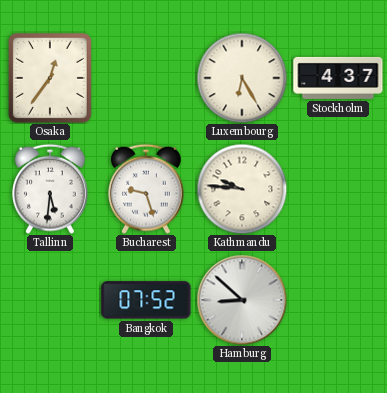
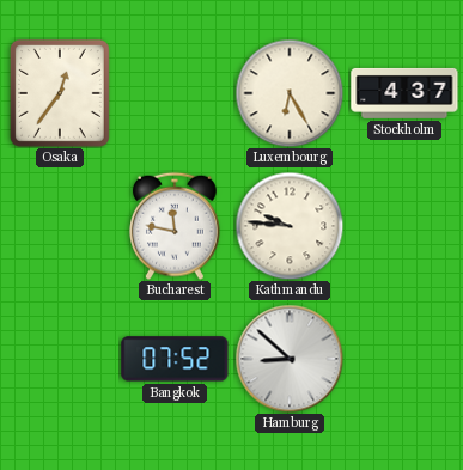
Tallinn: 5:31 -> none
Bucharest: 9:27 -> 11:47
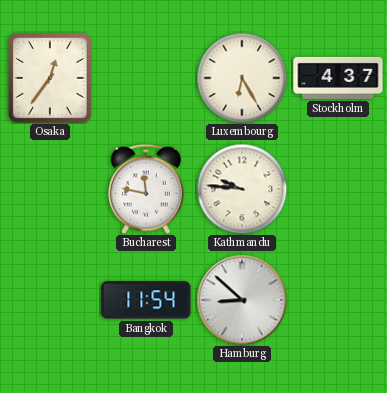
Bangkok: 07:52 -> 11:54
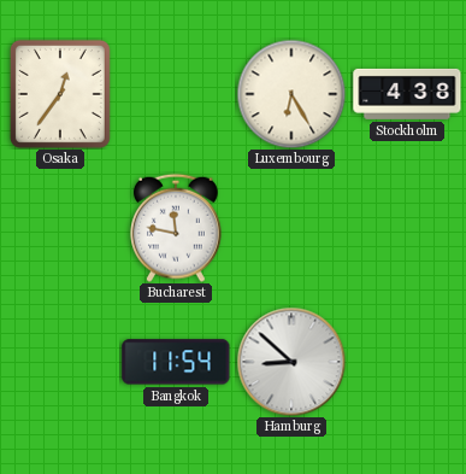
Stockholm: 4:37 -> 4:38
Kathmandu: 9:46 -> none
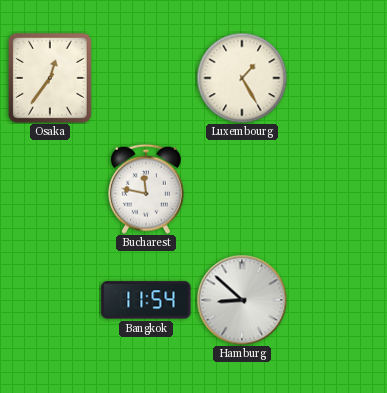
Luxembourg: 6:25 -> 1:25
Stockholm: 4:38 -> none
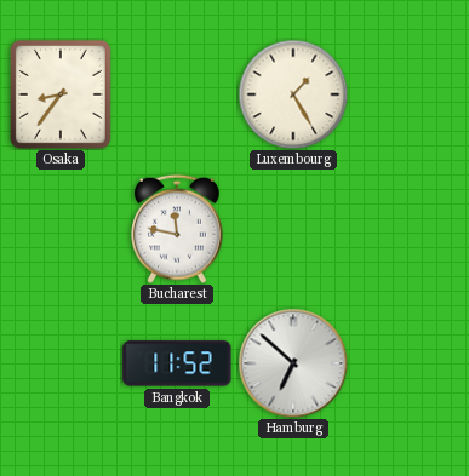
Osaka: 12:36 -> 8:36
Bangkok: 11:54 -> 11:52
Hamburg: 8:52 -> 6:52
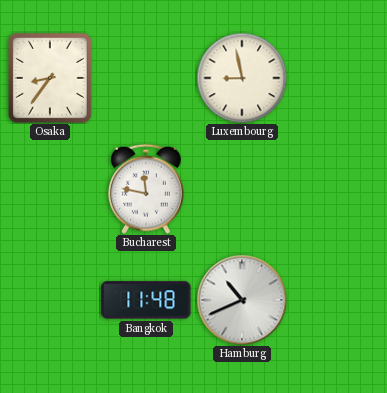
Luxembourg: 1:25 -> 8:58
Bangkok: 11:52 -> 11:48
Hamburg: 6:52 -> 10:41
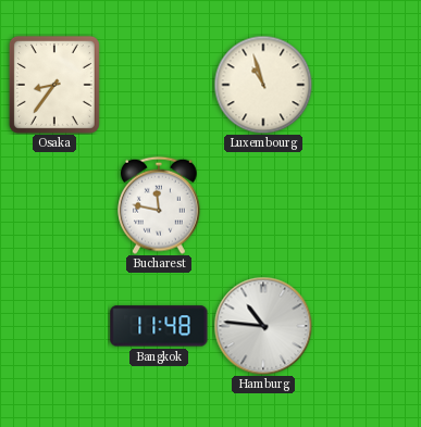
Luxembourg: 8:58 -> 10:57
Hamburg: 10:41 -> 10:46
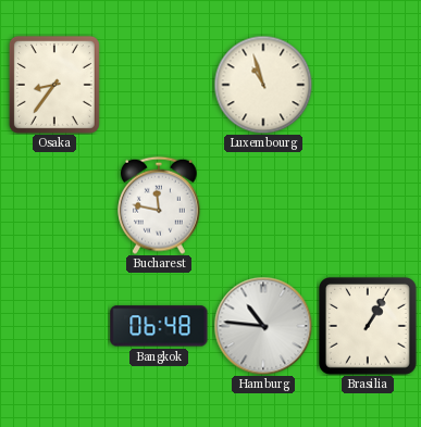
Bangkok: 11:48 -> 06:48
Brasilia: none -> 1:05
